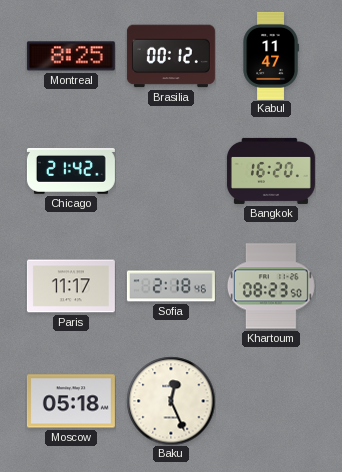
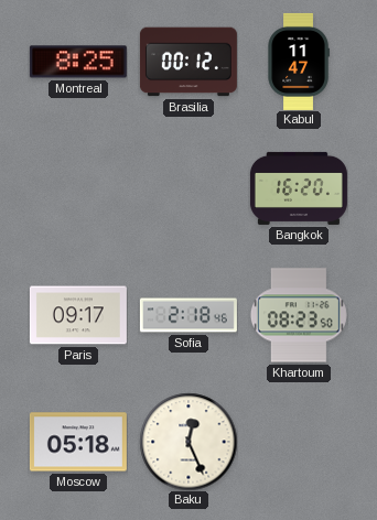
Chicago: 21:42 -> none
Paris: 11:17 -> 09:17
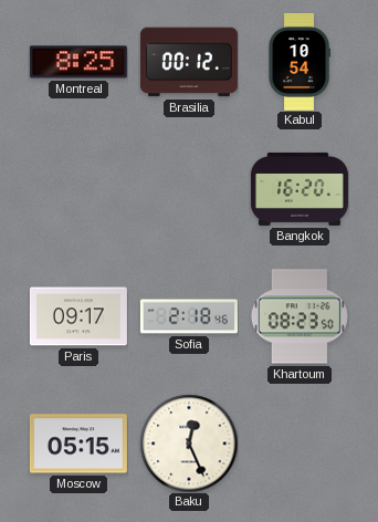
Kabul: 11:47 -> 10:54
Moscow: 05:18 -> 05:15
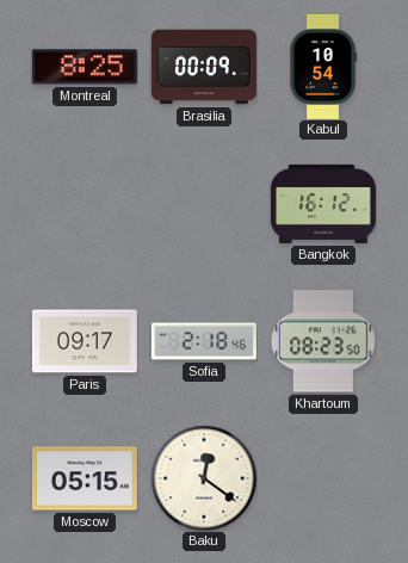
Brasilia: 00:12 -> 00:09
Bangkok: 16:20 -> 16:12
Baku: 12:26 -> 12:21
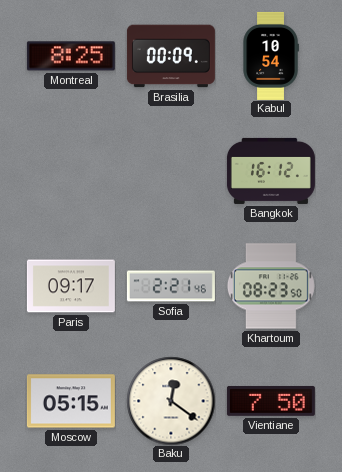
Sofia: 2:18 -> 2:21
Vientiane: none -> 7:50
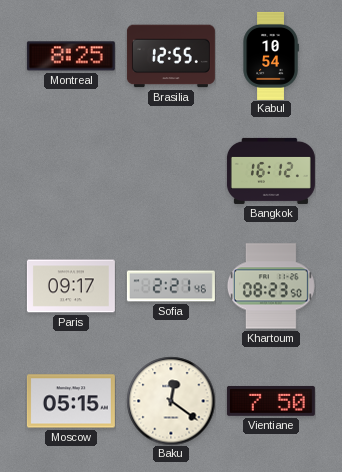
Brasilia: 00:09 -> 12:55
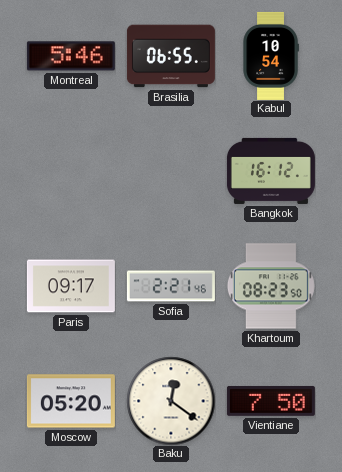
Montreal: 8:25 -> 5:46
Brasilia: 12:55 -> 06:55
Moscow: 05:15 -> 05:20
